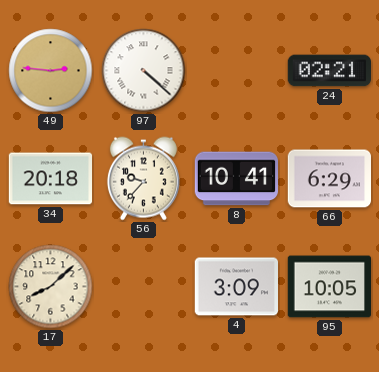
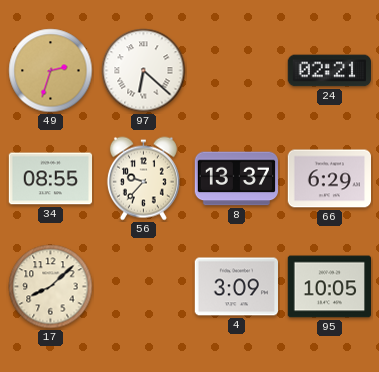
49: 2:46 -> 2:33
97: 4:22 -> 6:22
34: 20:18 -> 08:55
8: 10:41 -> 13:37
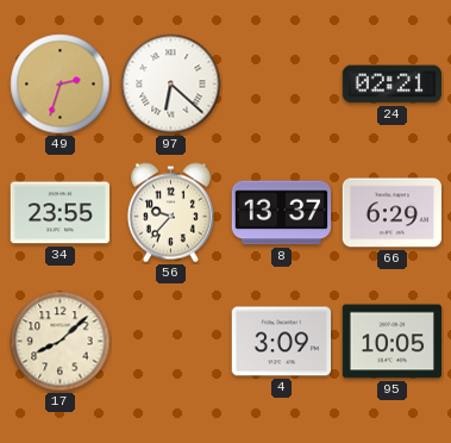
34: 08:55 -> 23:55
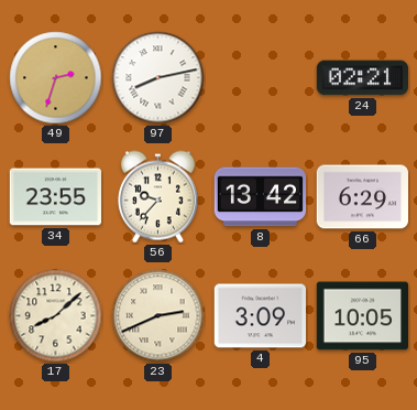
97: 6:22 -> 8:13
8: 13:37 -> 13:42
23: none -> 2:41
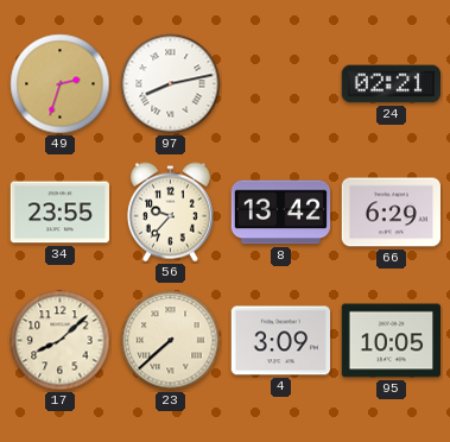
23: 2:41 -> 7:38
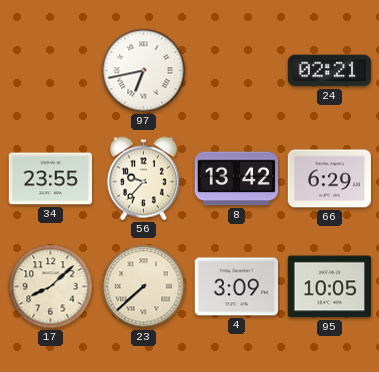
49: 2:33 -> none
97: 8:13 -> 6:43
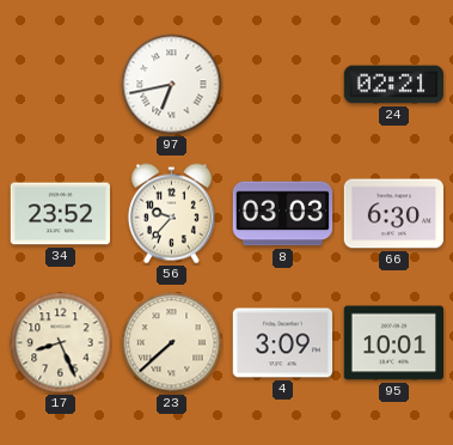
34: 23:55 -> 23:52
8: 13:42 -> 03:03
66: 6:29 -> 6:30
17: 8:08 -> 8:26
95: 10:05 -> 10:01
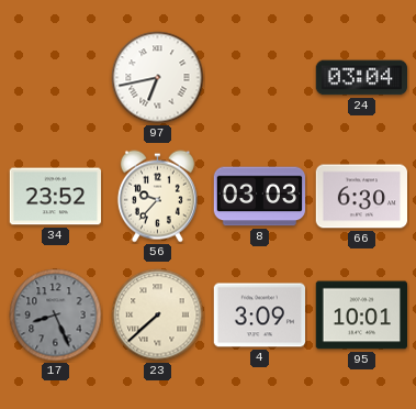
24: 02:21 -> 03:04
17 dial: cream -> grey
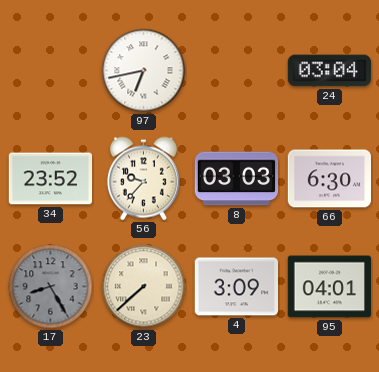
17: 8:26 -> 8:25
95: 10:01 -> 04:01
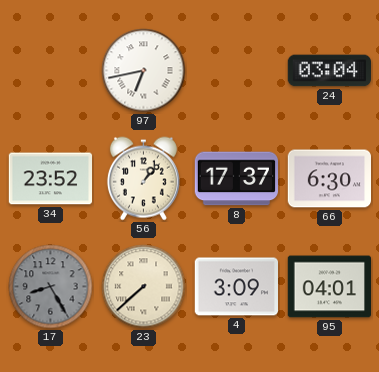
56: 9:37 -> 1:07
8: 03:03 -> 17:37
